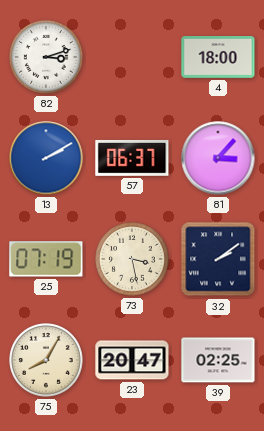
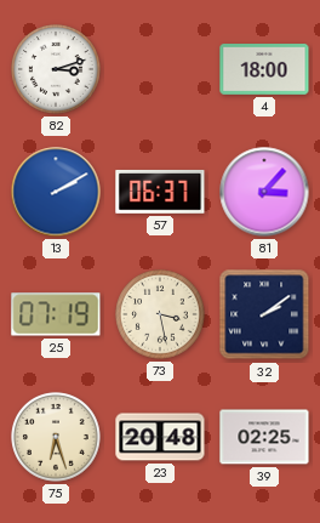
75: 8:05 -> 6:27
23: 20:47 -> 20:48
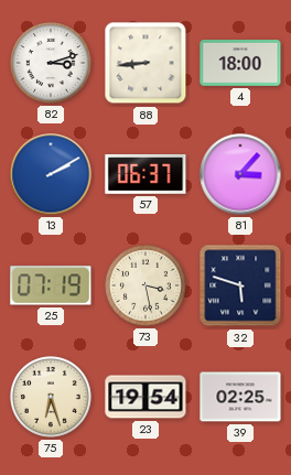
88: none -> 8:44
32: 2:09 -> 5:48
23: 20:48 -> 19:54
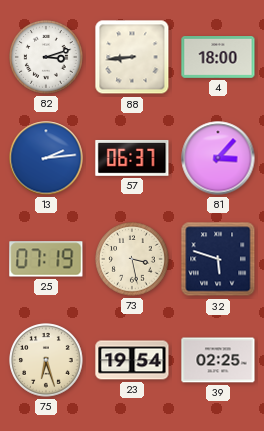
13: 2:10 -> 2:14
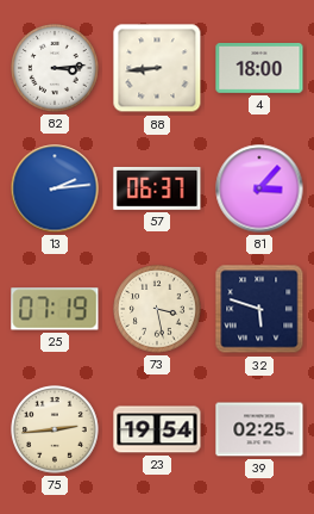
82: 3:12 -> 3:14
75: 6:27 -> 2:44
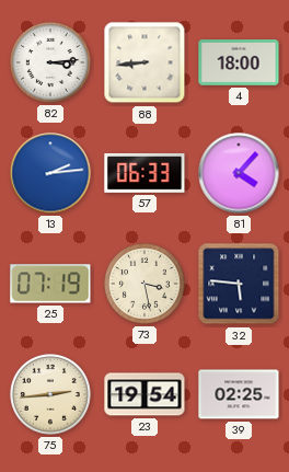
57: 06:37 -> 06:33
81: 3:07 -> 4:07
32: 5:48 -> 5:46
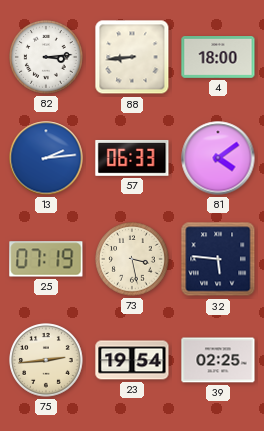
81: 4:07 -> 4:09
